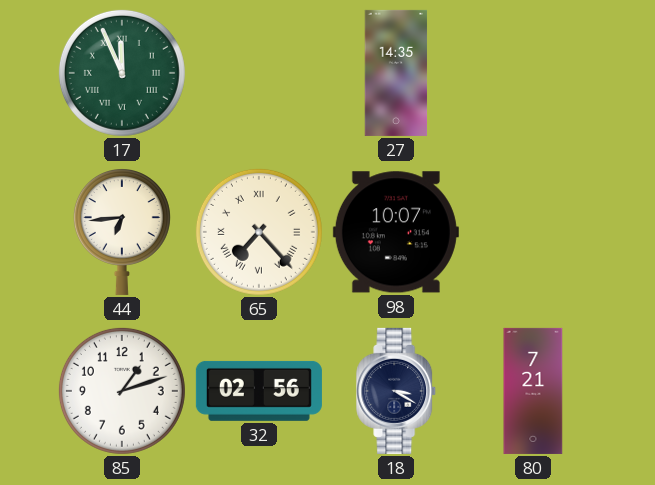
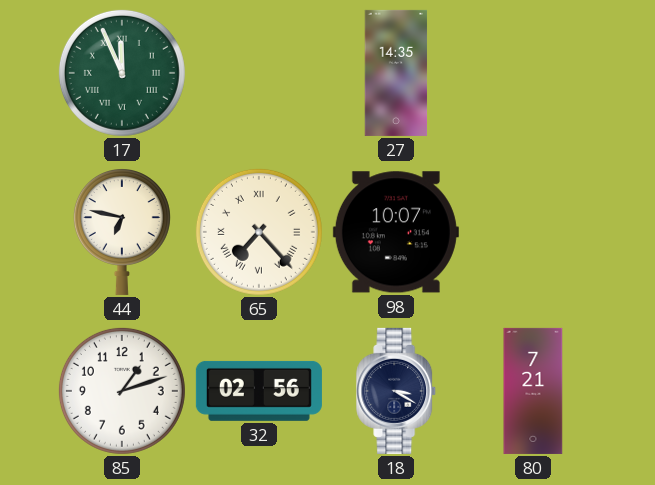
44: 6:44 -> 6:47
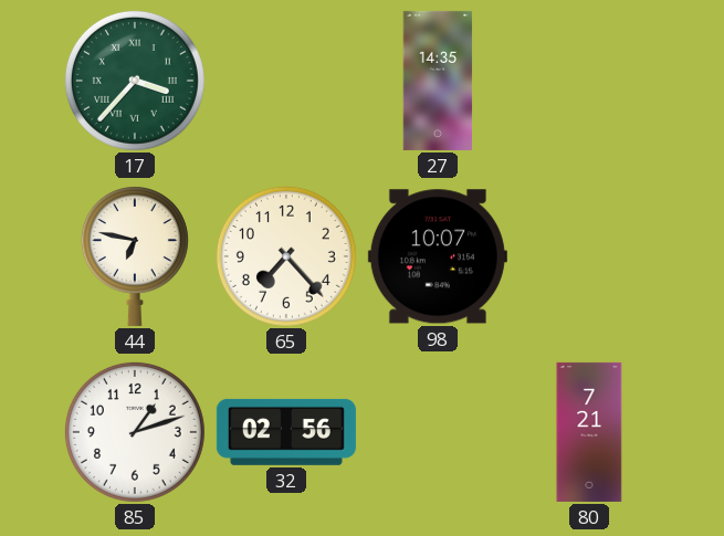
17: 11:56 -> 3:37
65 numerals: Roman -> Arabic
18: 3:20 -> none
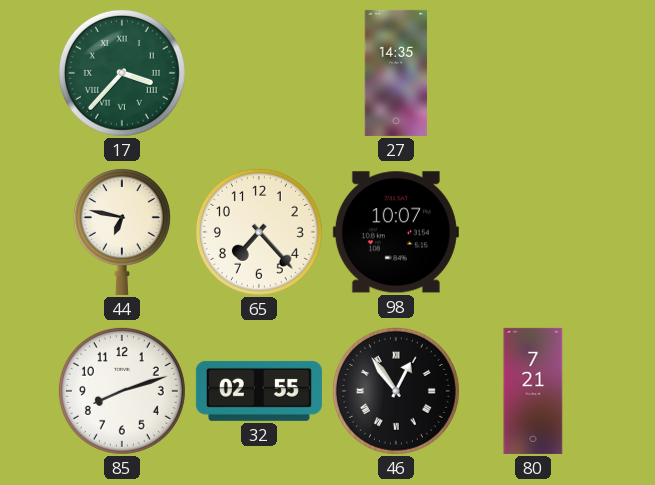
85: 1:12 -> 8:12
32: 02:56 -> 02:55
46: none -> 12:54
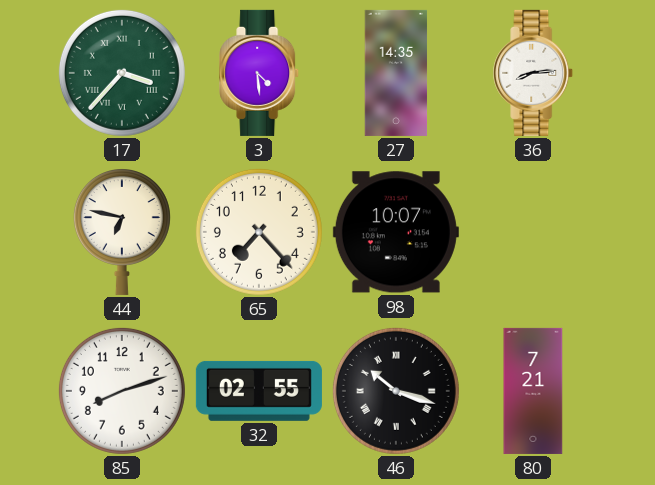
3: none -> 4:29
36: none -> 8:14
46: 12:54 -> 10:18
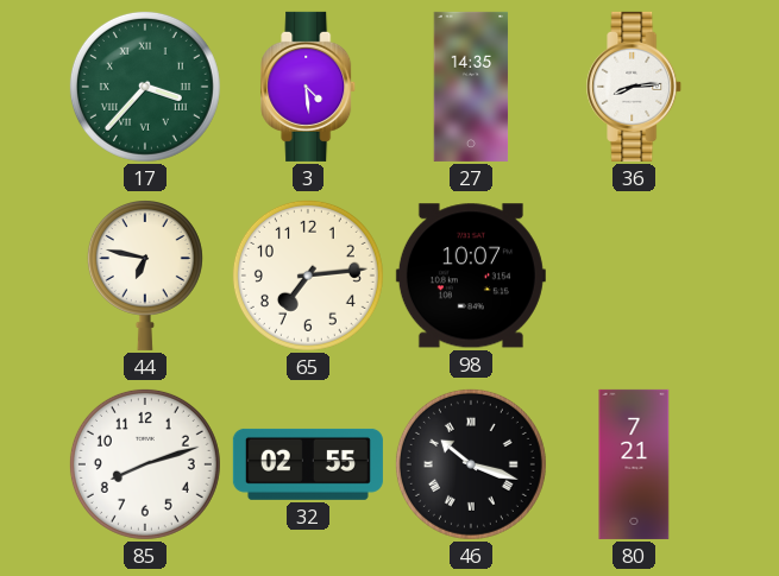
65: 7:23 -> 7:14
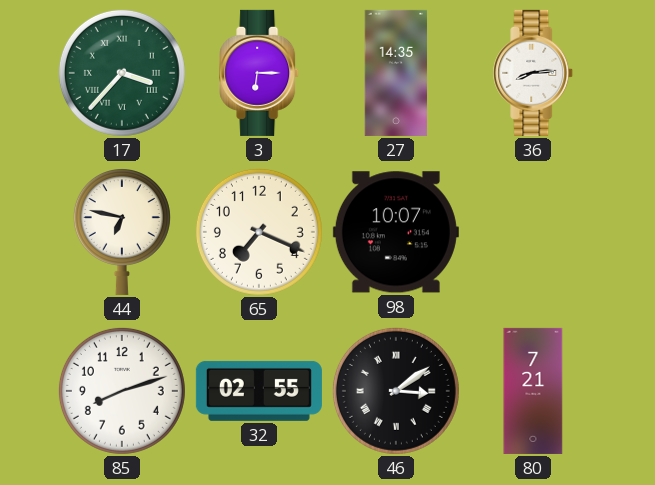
3: 4:29 -> 6:15
65: 7:14 -> 7:19
46: 10:18 -> 3:09
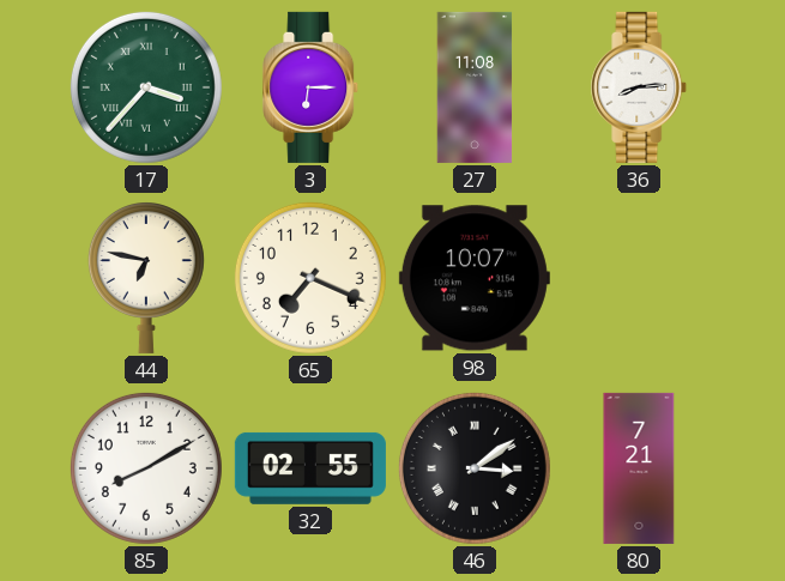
27: 14:35 -> 11:08
85: 8:12 -> 8:10
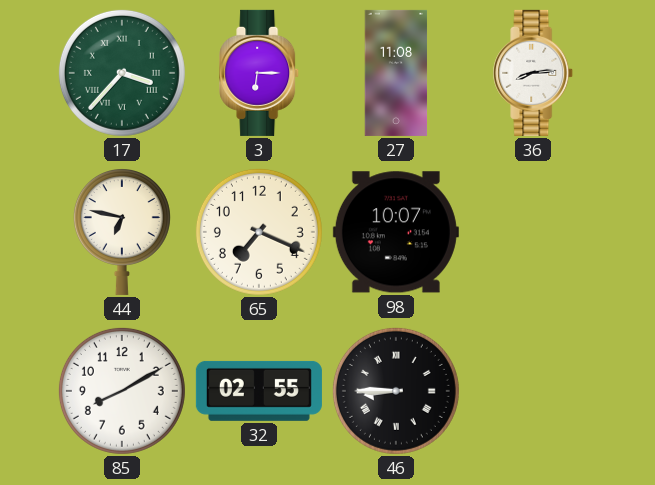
46: 3:09 -> 8:45
80: 7:21 -> none
